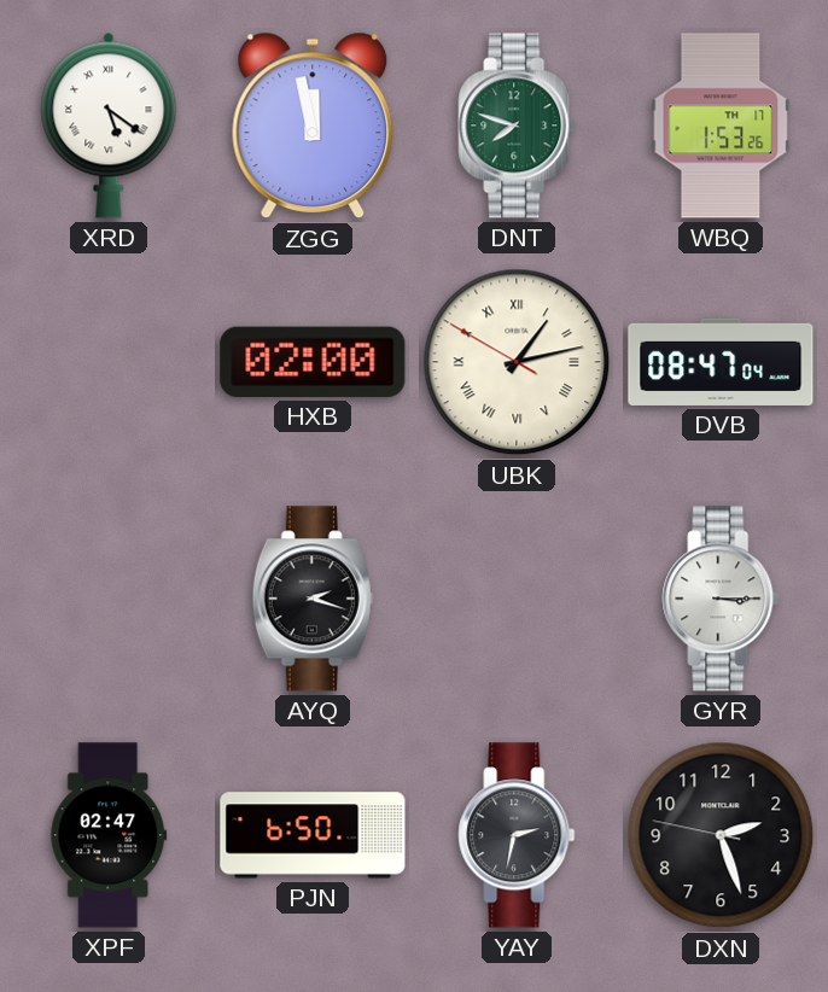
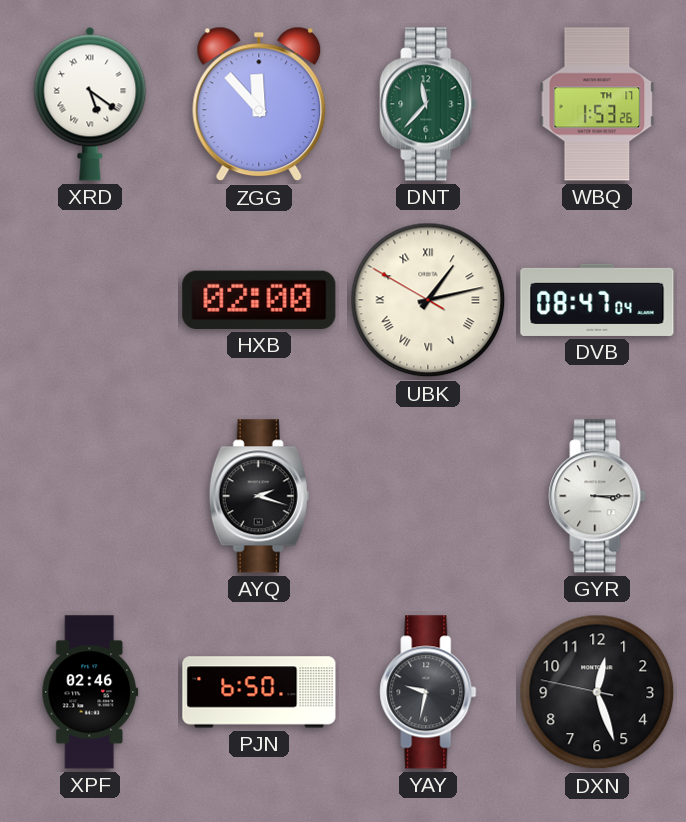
ZGG: 11:58 -> 11:53
DNT: 7:48 -> 11:37
XPF: 02:47 -> 02:46
YAY: 2:32 -> 9:32
DXN: 2:26 -> 12:26
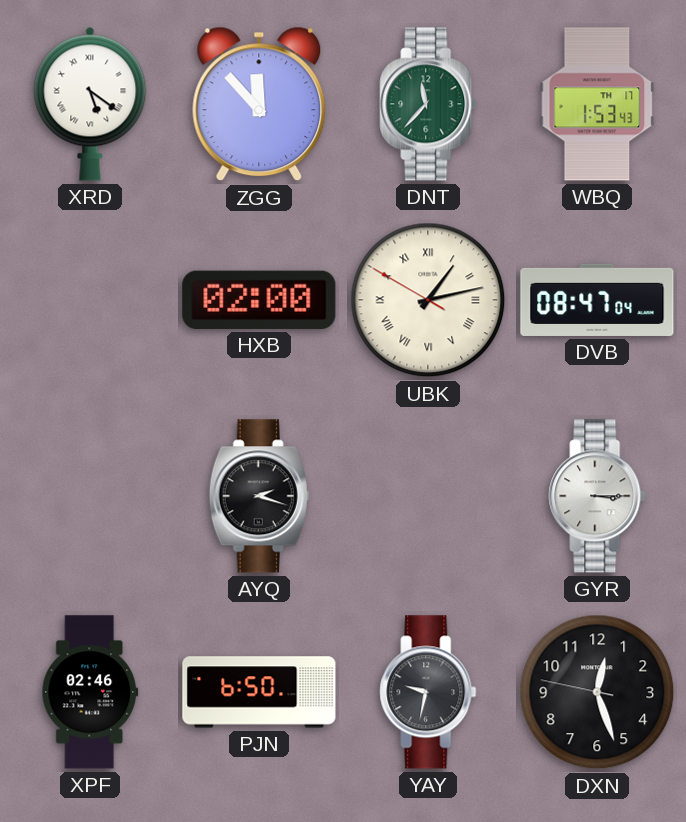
WBQ: 1:53:26 -> 1:53:43
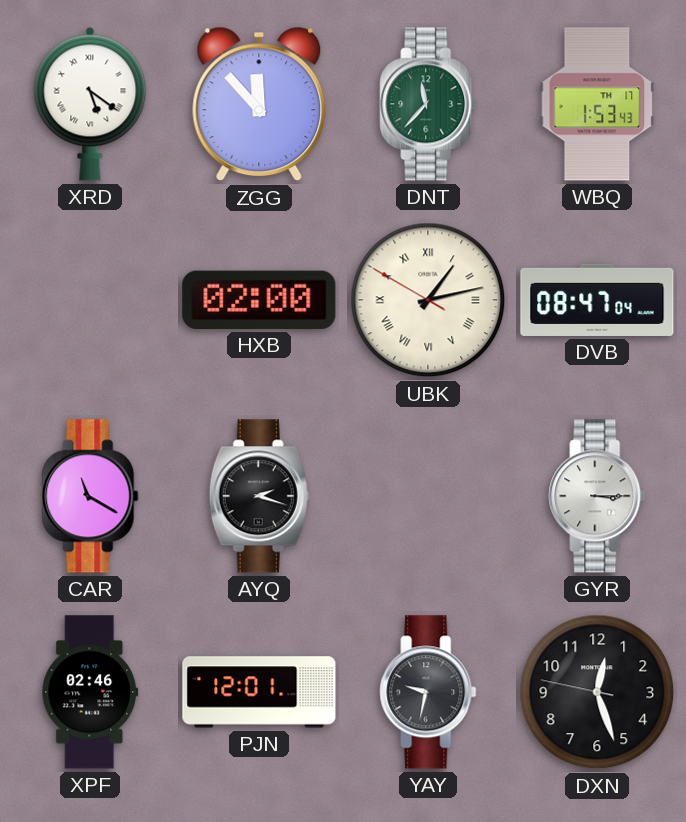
CAR: none -> 11:20
PJN: 6:50 -> 12:01
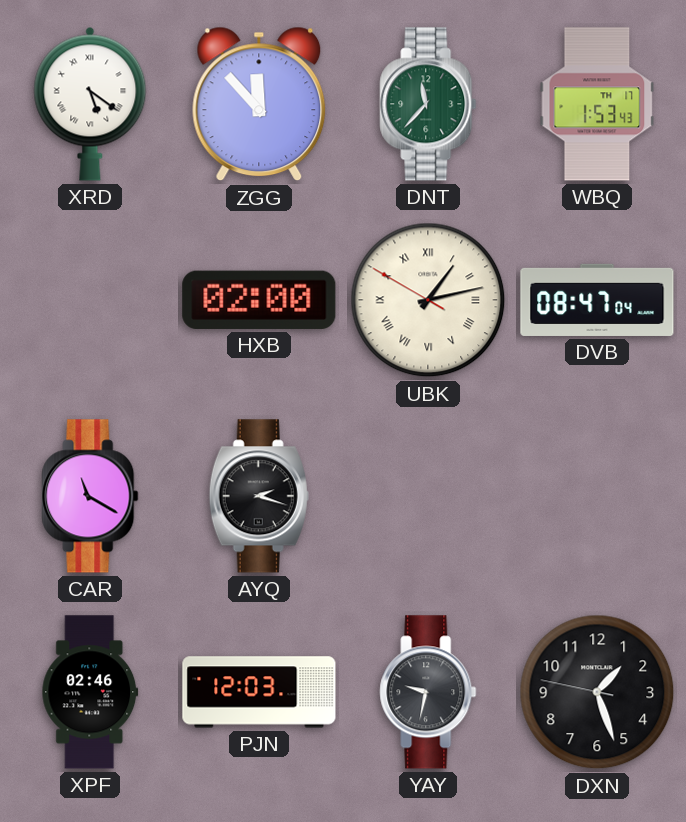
GYR: 3:15 -> none
PJN: 12:01 -> 12:03
DXN: 12:26 -> 1:26
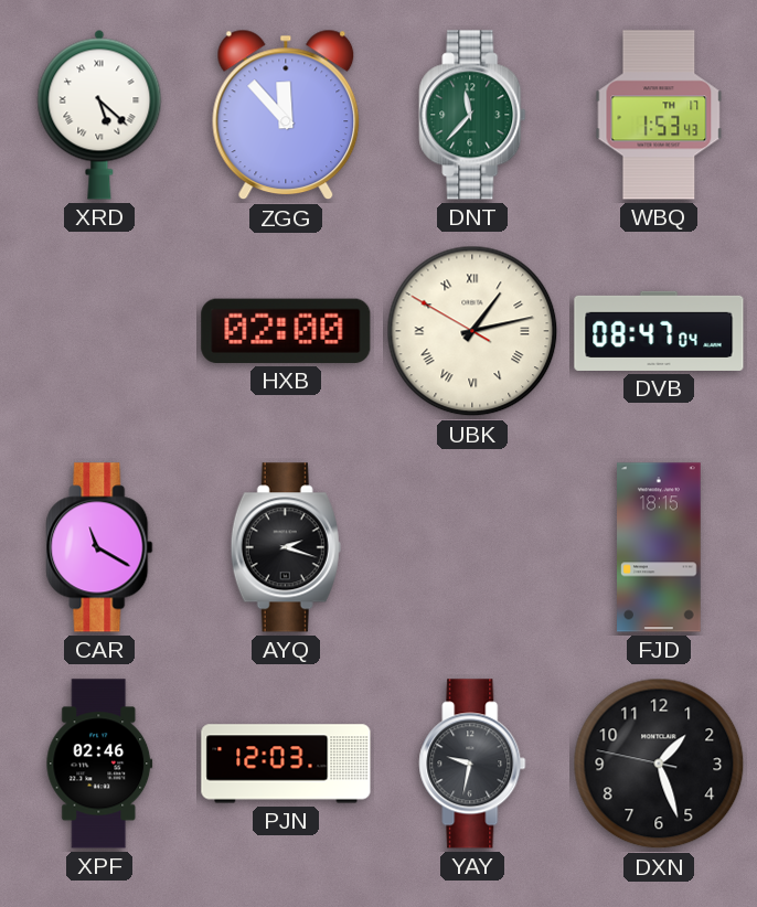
XRD: 5:21 -> 5:22
FJD: none -> 18:15
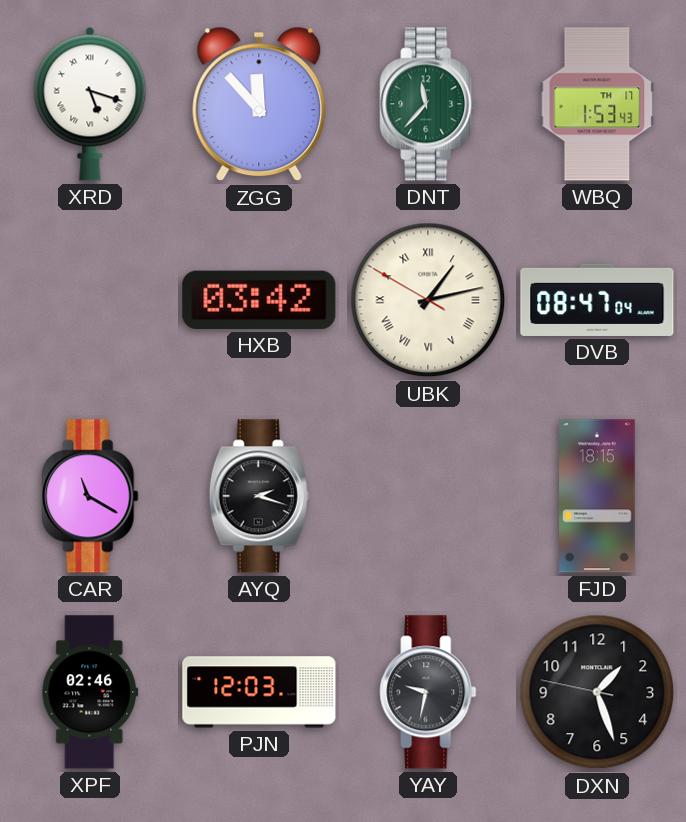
XRD: 5:22 -> 5:18
HXB: 02:00 -> 03:42
